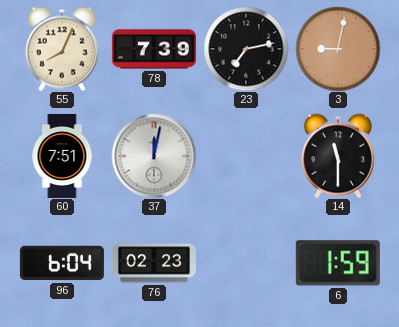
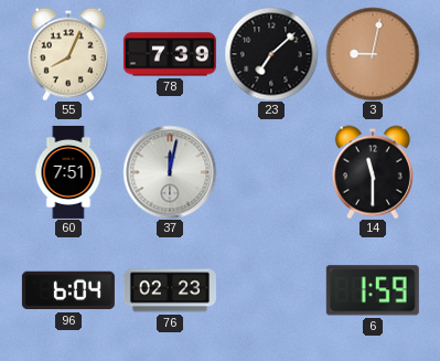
23: 7:13 -> 7:08
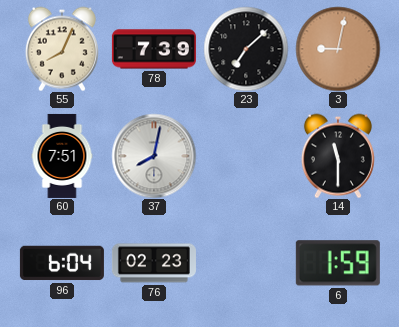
37: 12:02 -> 8:02
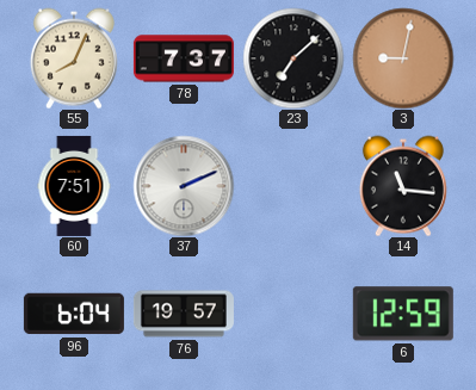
78: 7:39 -> 7:37
37: 8:02 -> 2:11
14: 11:30 -> 11:16
76: 02:23 -> 19:57
6: 1:59 -> 12:59
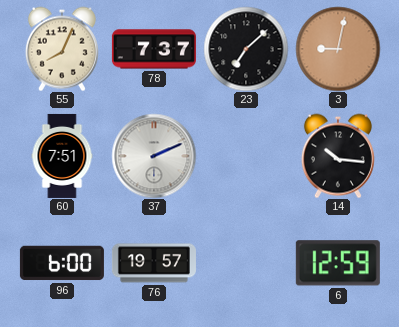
14: 11:16 -> 10:16
96: 6:04 -> 6:00
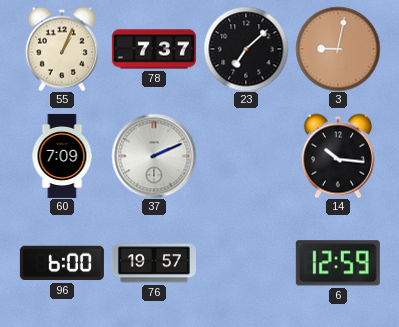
55: 8:04 -> 1:04
60: 7:51 -> 7:09
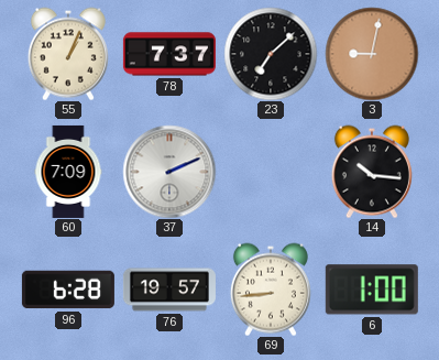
96: 6:00 -> 6:28
69: none -> 8:44
6: 12:59 -> 1:00
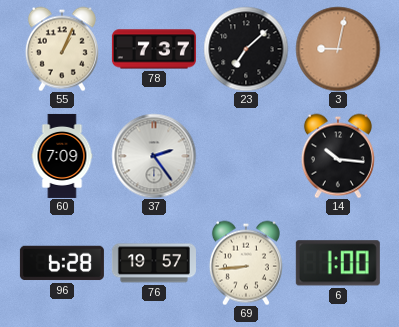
37: 2:11 -> 2:24
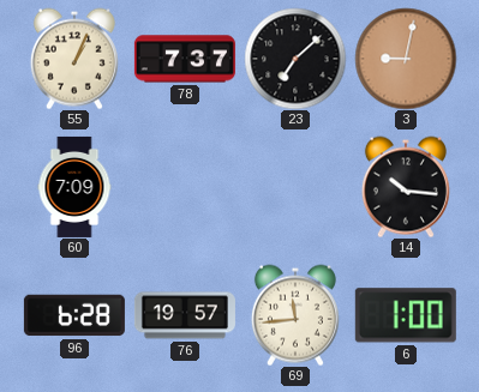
37: 2:24 -> none
69: 8:44 -> 11:44
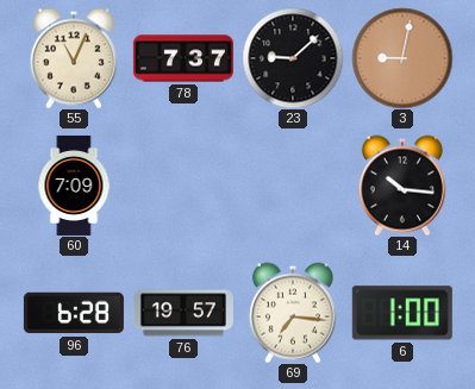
55: 1:04 -> 11:04
23: 7:08 -> 9:08
69: 11:44 -> 7:16
